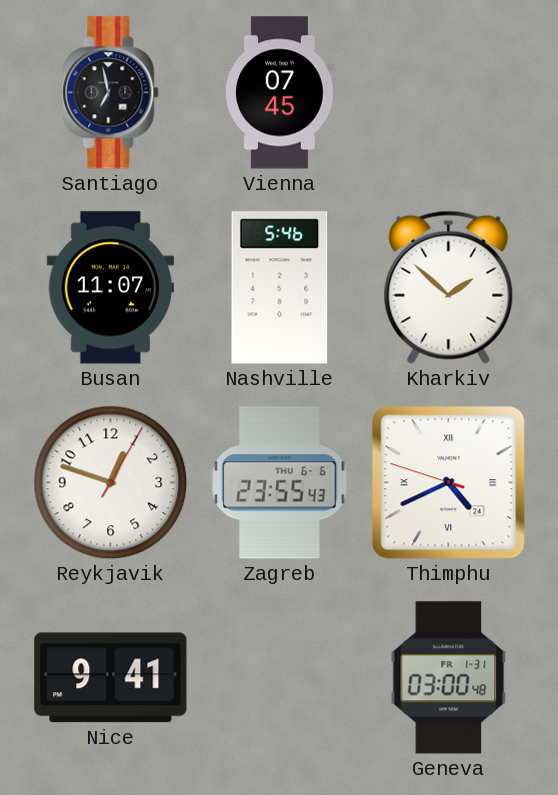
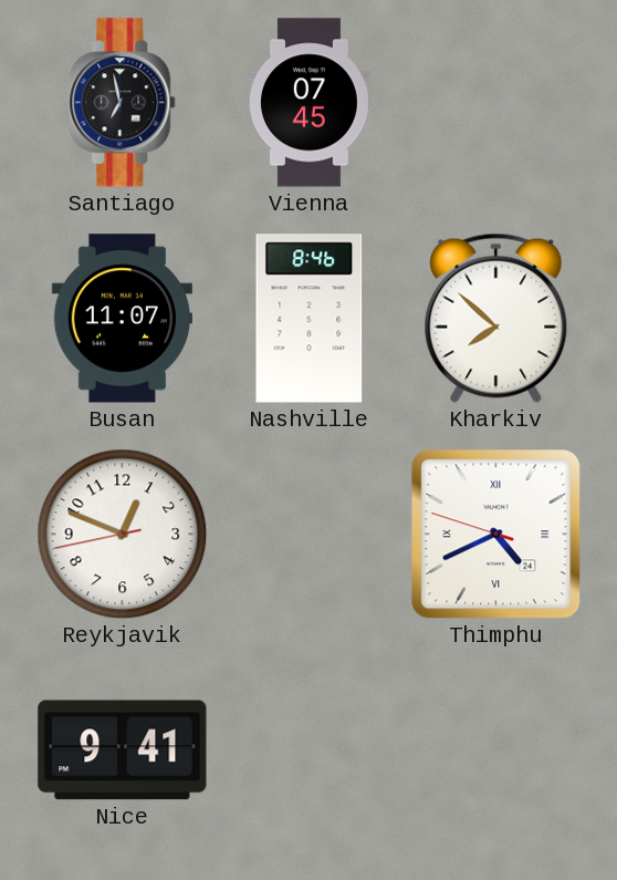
Nashville: 5:46 -> 8:46
Kharkiv: 1:52 -> 7:52
Reykjavik: 12:48:05 -> 12:48:43
Zagreb: 23:55 -> none
Geneva: 03:00 -> none
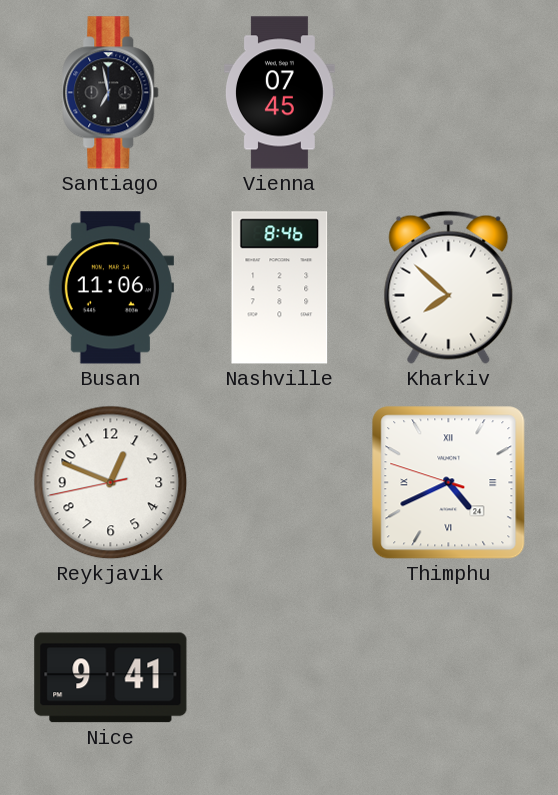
Busan: 11:07 -> 11:06
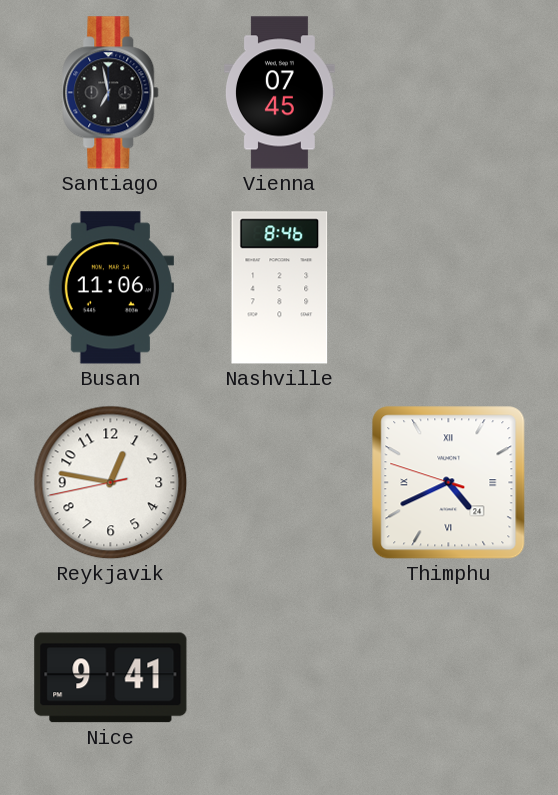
Kharkiv: 7:52 -> none
Reykjavik: 12:48 -> 12:46
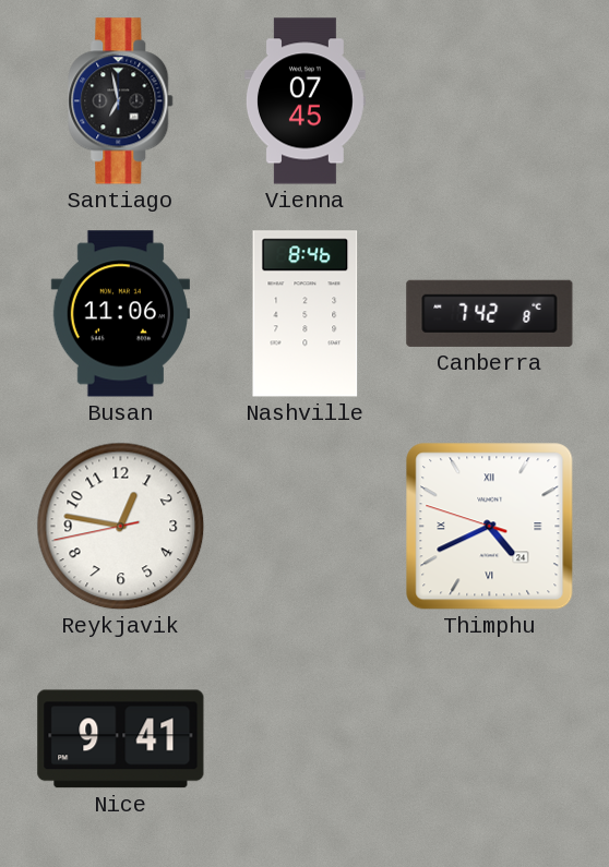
Canberra: none -> 7:42
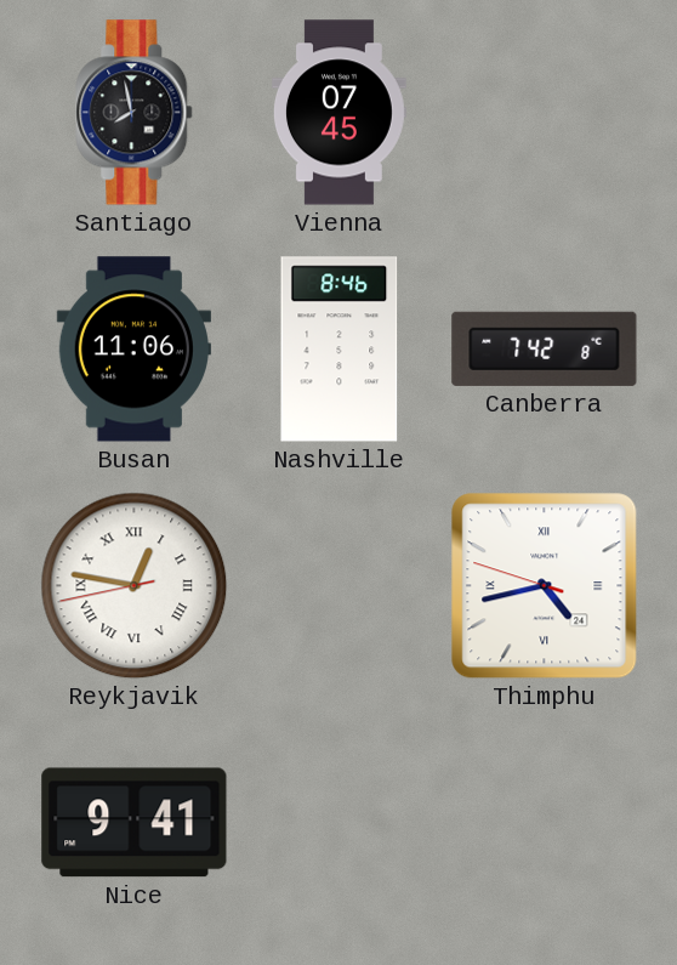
Santiago: 6:58 -> 7:58
Reykjavik numerals: Arabic -> Roman
Thimphu: 4:40 -> 4:42
